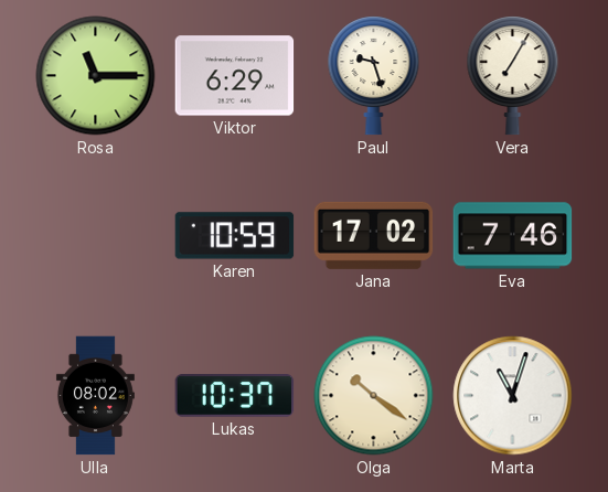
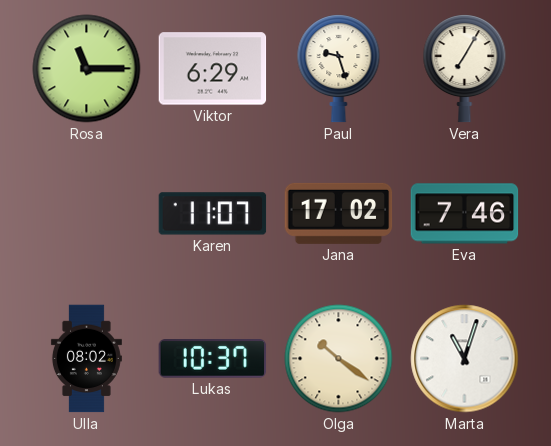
Karen: 10:59 -> 11:07
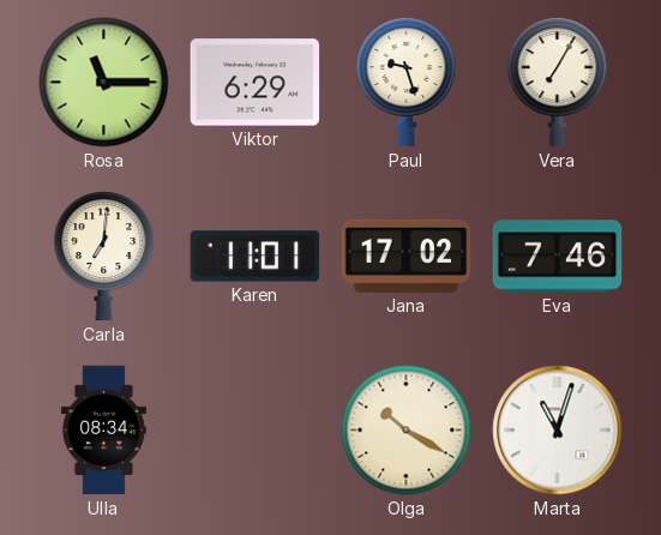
Carla: none -> 7:01
Karen: 11:07 -> 11:01
Ulla: 08:02 -> 08:34
Lukas: 10:37 -> none
Olga: 10:21 -> 10:20
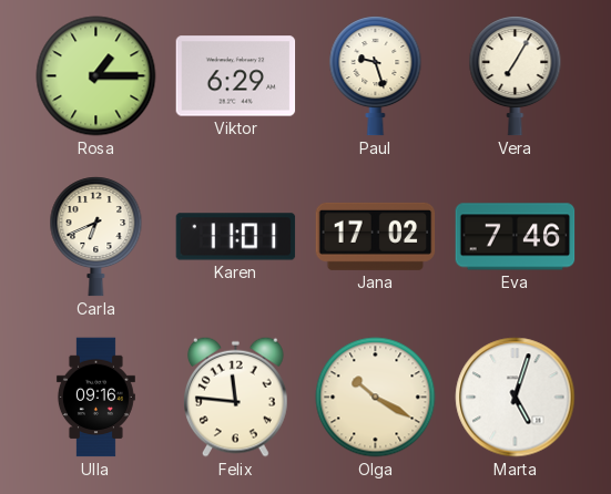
Rosa: 11:15 -> 1:15
Carla: 7:01 -> 6:41
Ulla: 08:34 -> 09:16
Felix: none -> 11:46
Marta: 11:03 -> 5:03
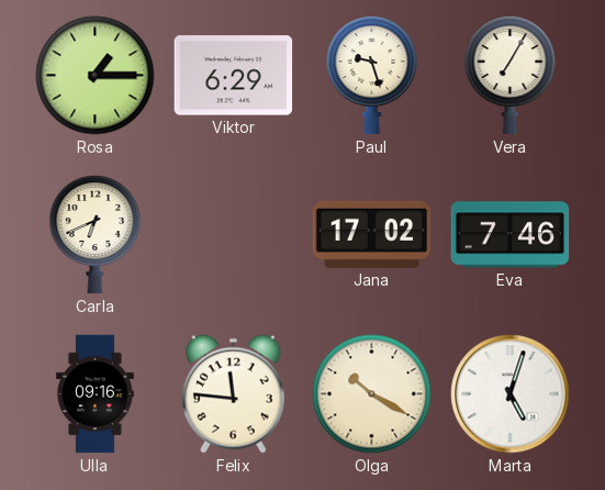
Karen: 11:01 -> none
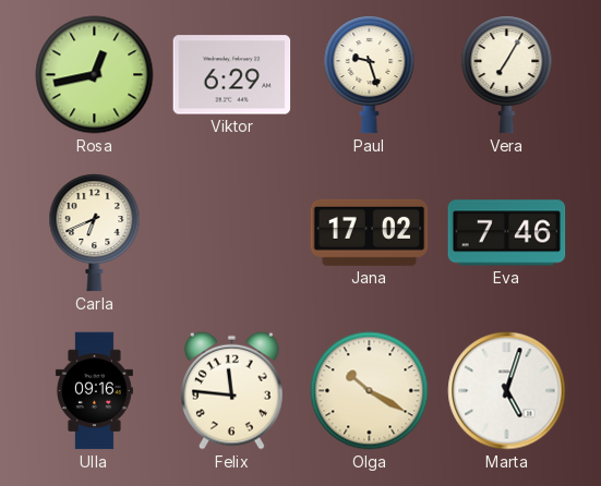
Rosa: 1:15 -> 12:43
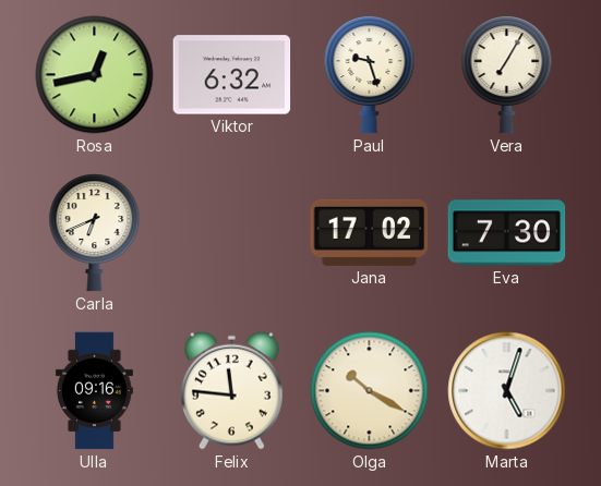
Viktor: 6:29 -> 6:32
Eva: 7:46 -> 7:30
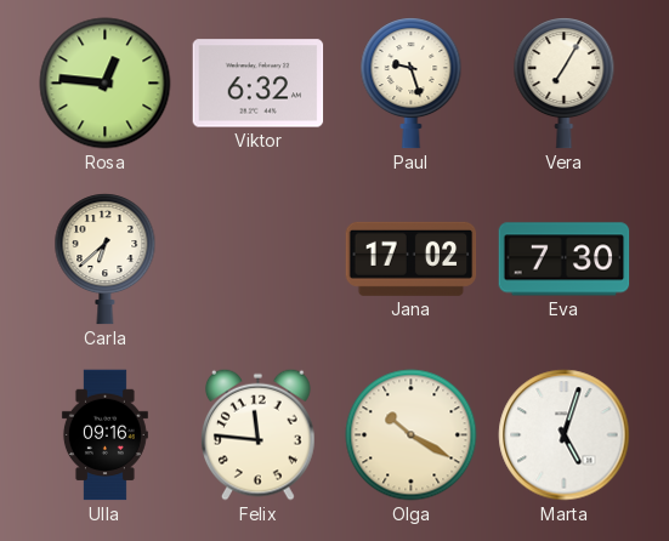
Rosa: 12:43 -> 12:46
Carla: 6:41 -> 6:38
